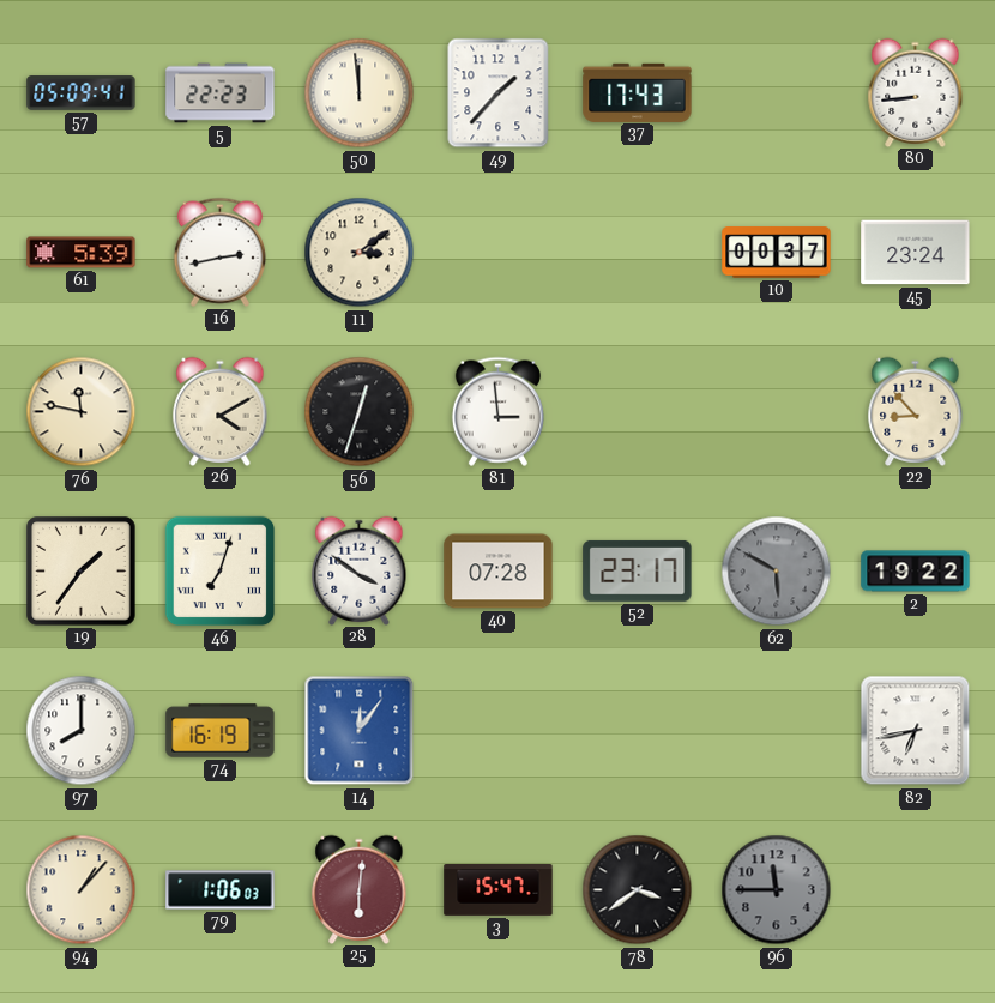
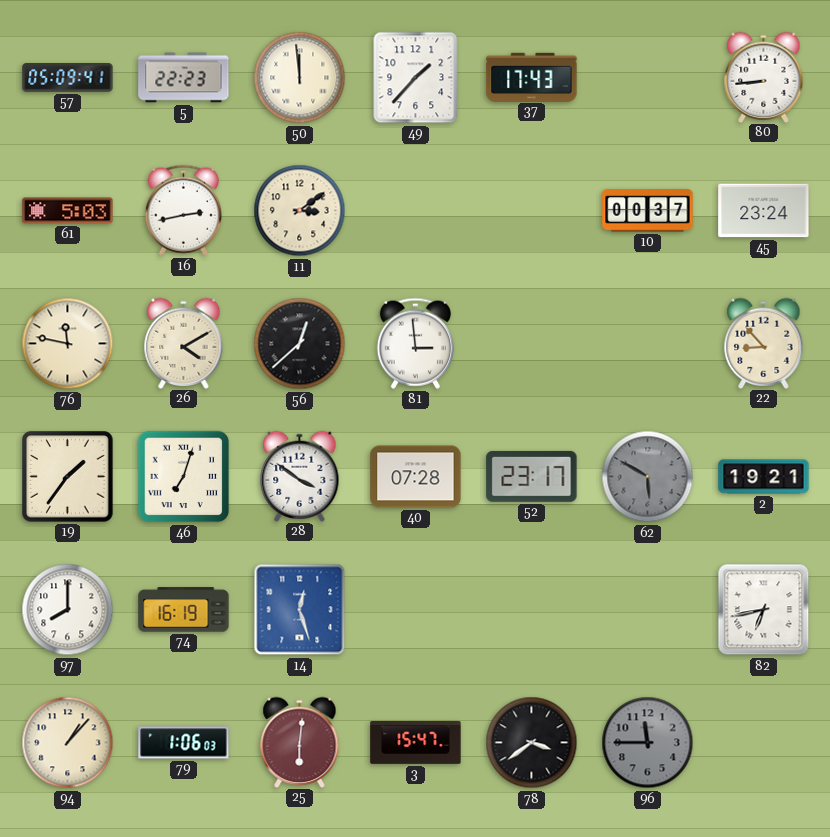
61: 5:39 -> 5:03
56: 12:33 -> 12:38
2: 19:22 -> 19:21
14: 12:06 -> 12:27
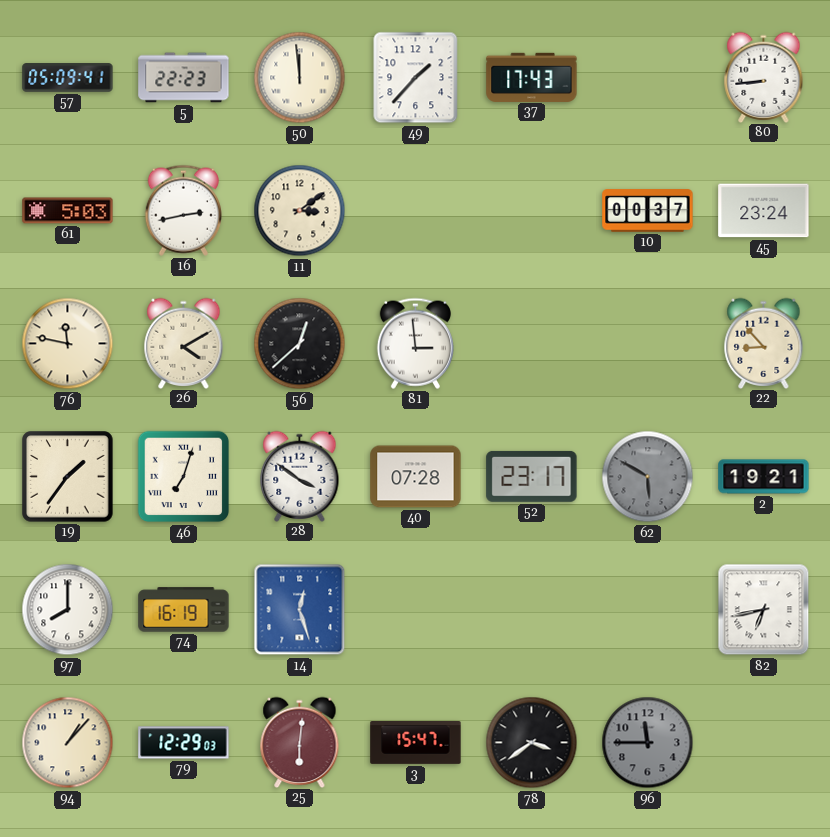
79: 1:06 -> 12:29
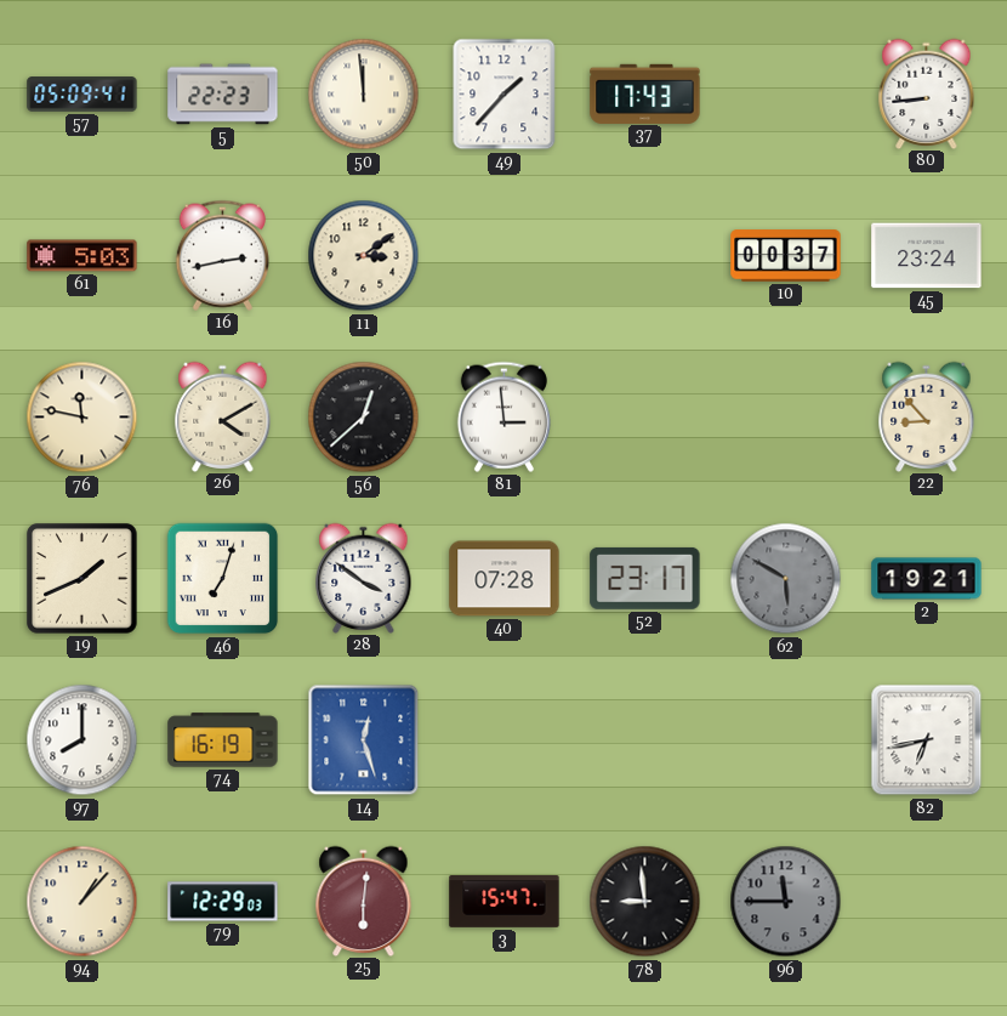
19: 1:36 -> 1:41
78: 3:39 -> 8:59
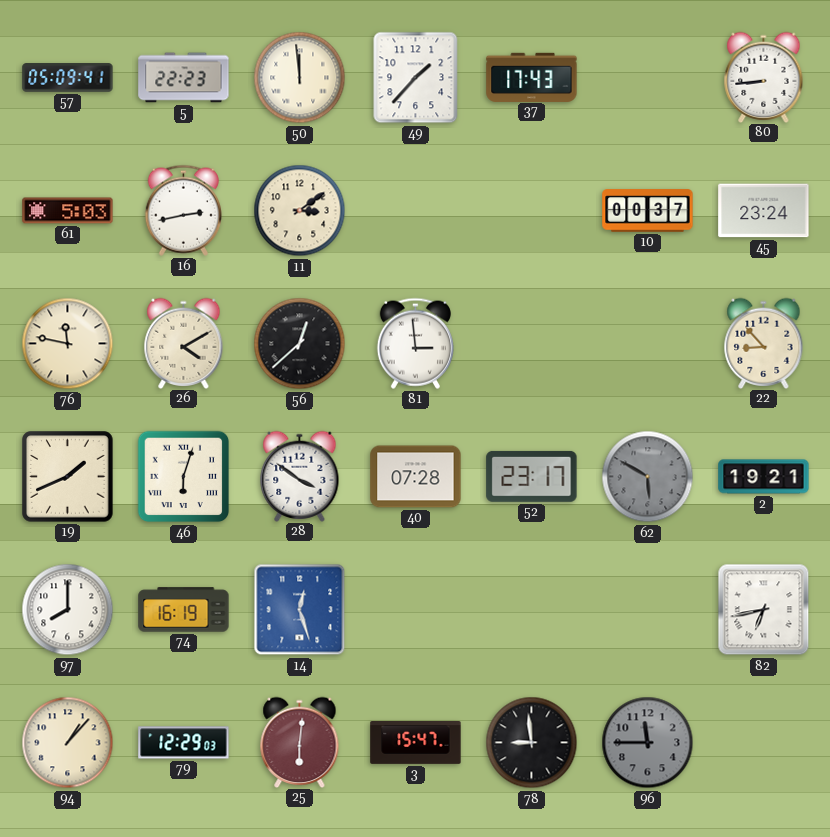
46: 7:03 -> 6:03
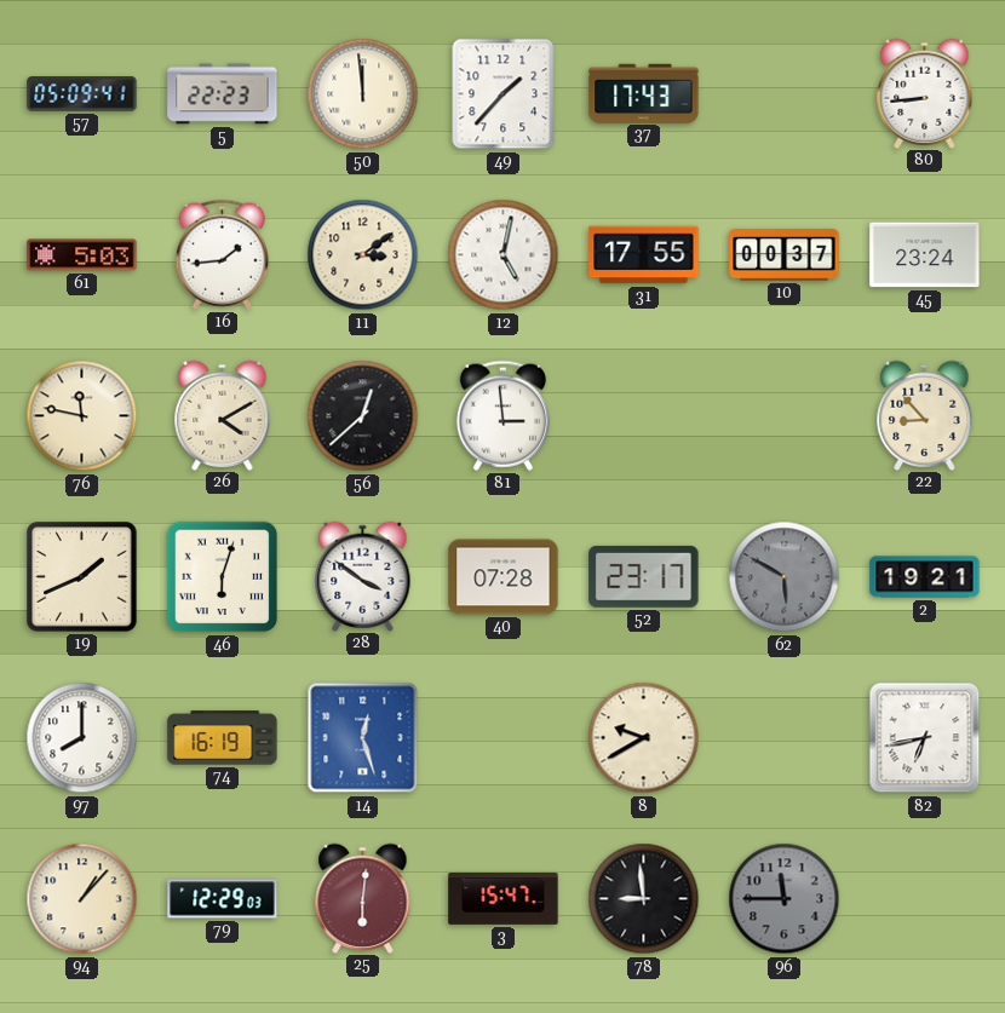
16: 2:43 -> 1:44
12: none -> 5:02
31: none -> 17:55
8: none -> 9:40
